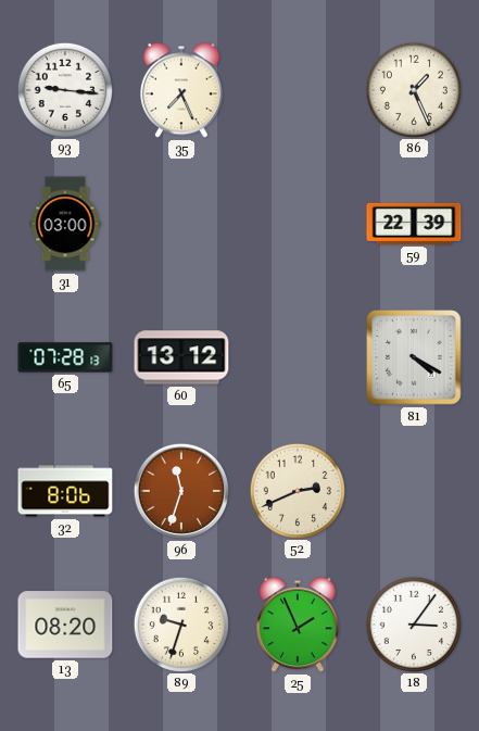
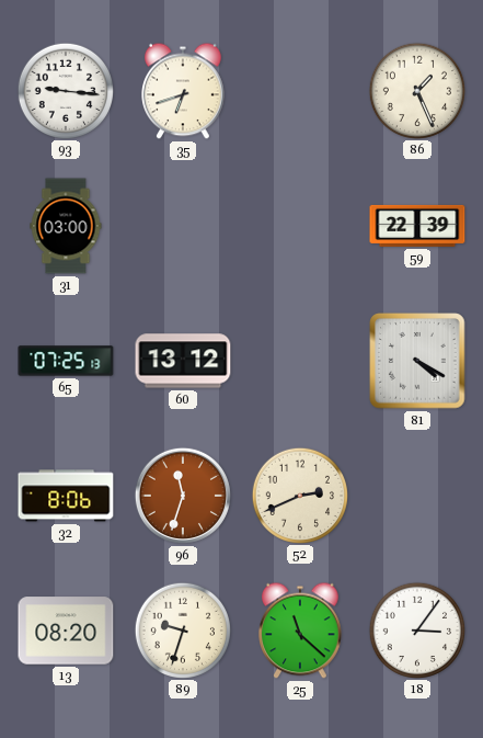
35: 7:26 -> 6:42
65: 07:28 -> 07:25
25: 1:56 -> 11:22
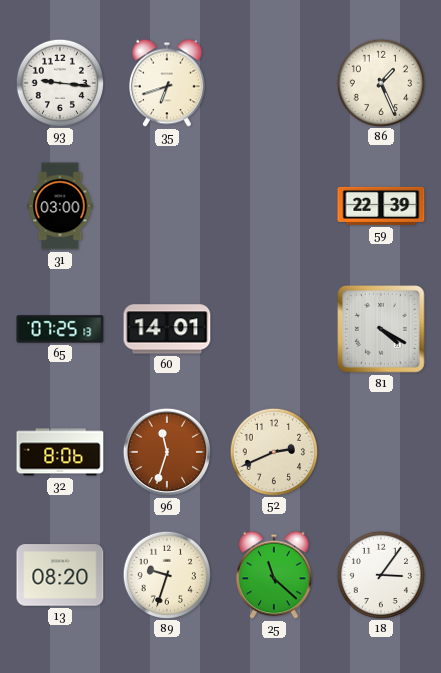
60: 13:12 -> 14:01
